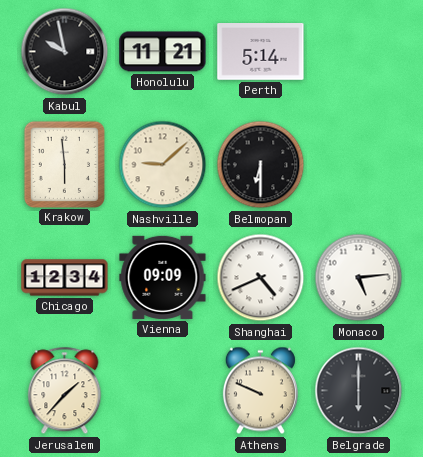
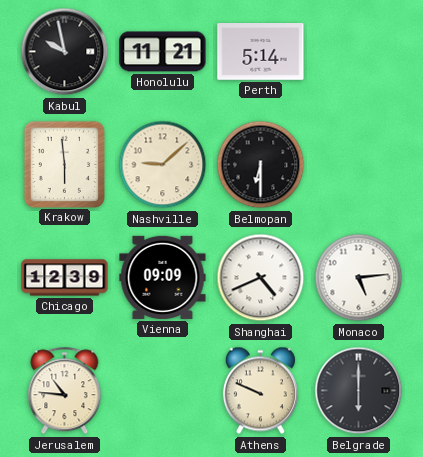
Chicago: 12:34 -> 12:39
Jerusalem: 1:37 -> 10:46
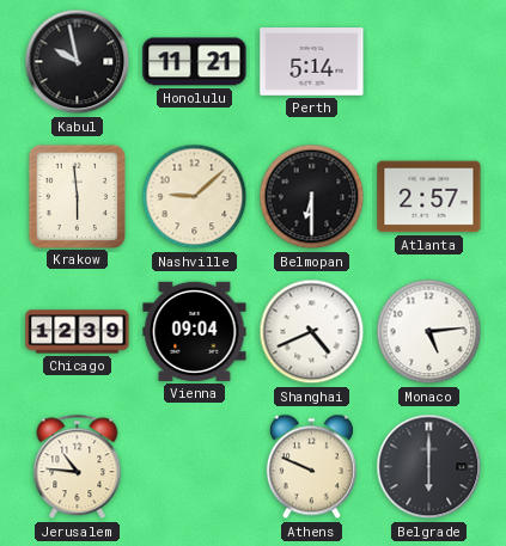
Atlanta: none -> 2:57
Vienna: 09:09 -> 09:04
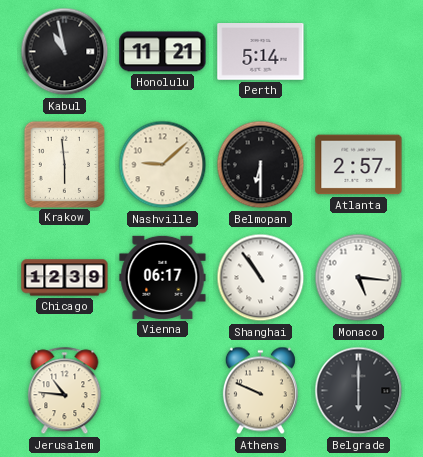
Kabul: 9:58 -> 10:58
Vienna: 09:04 -> 06:17
Shanghai: 4:41 -> 10:54
Monaco: 5:14 -> 5:16
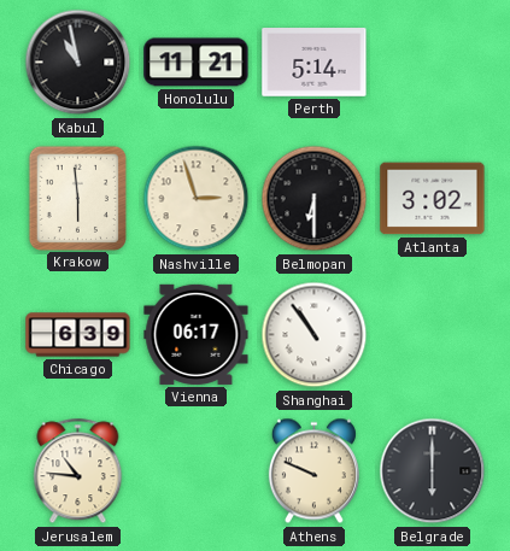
Nashville: 9:08 -> 2:57
Atlanta: 2:57 -> 3:02
Chicago: 12:39 -> 6:39
Monaco: 5:16 -> none
